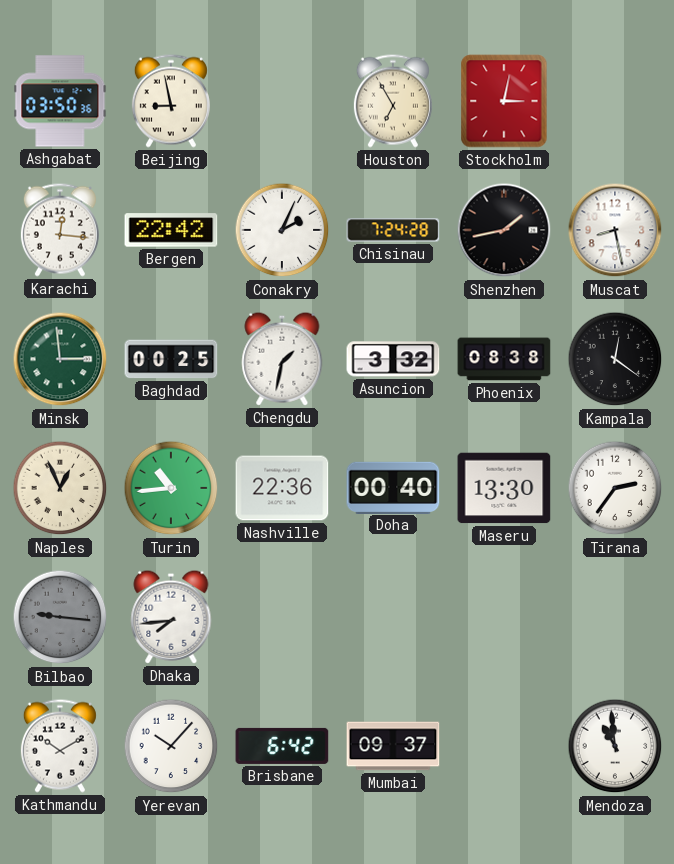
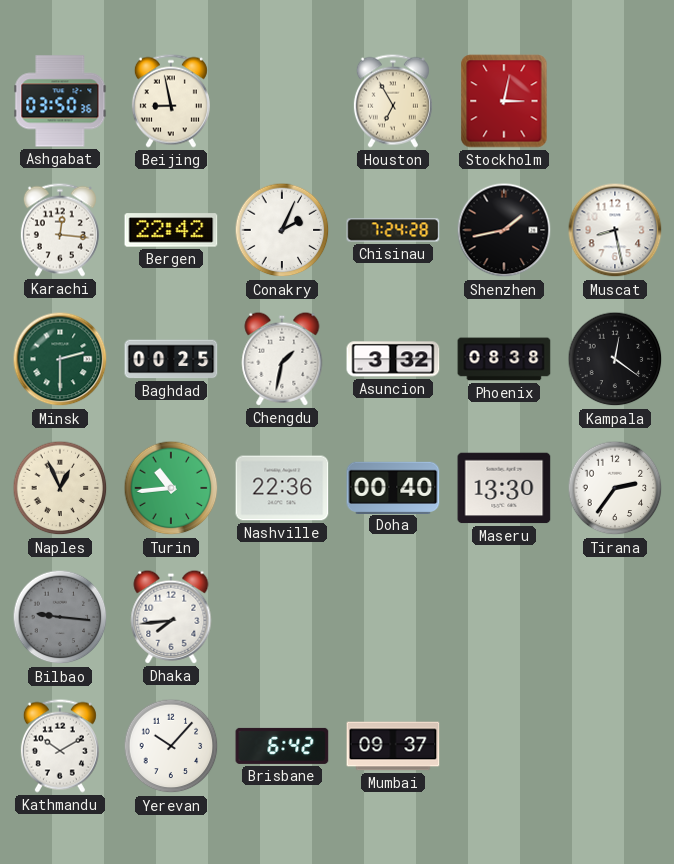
Minsk: 2:59 -> 2:30
Mendoza: 10:59 -> none
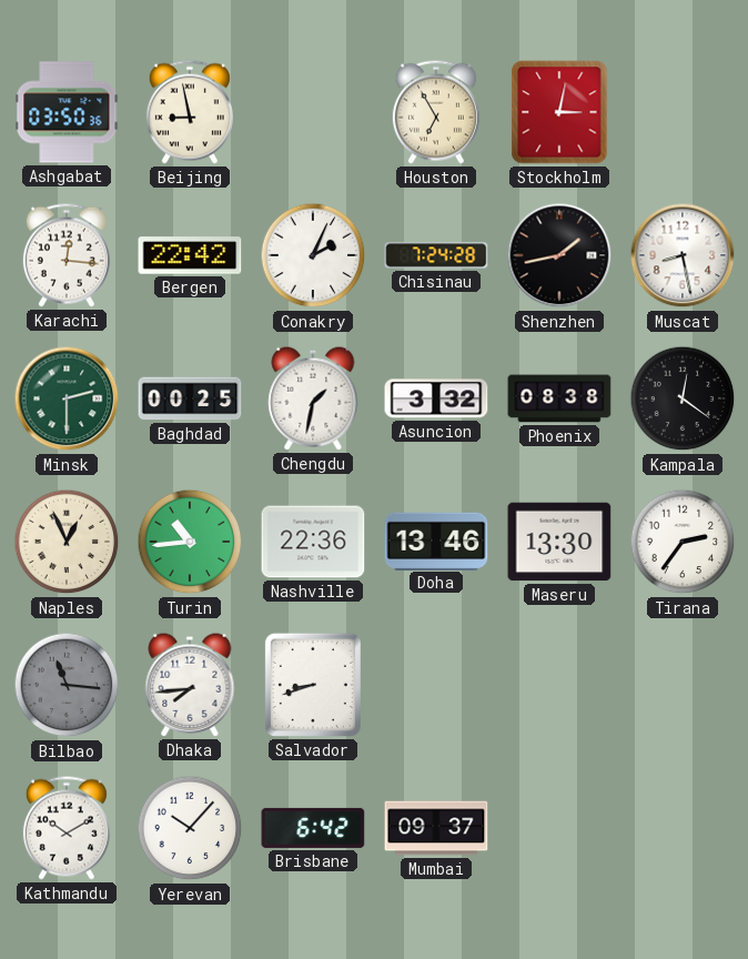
Doha: 00:40 -> 13:46
Bilbao: 9:16 -> 11:16
Salvador: none -> 8:42
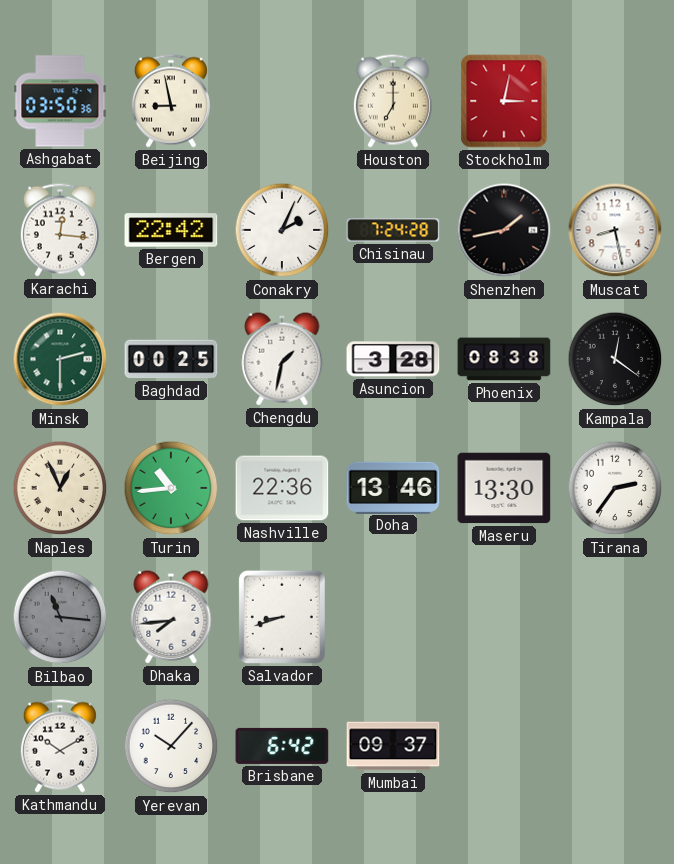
Houston: 6:55 -> 7:00
Asuncion: 3:32 -> 3:28
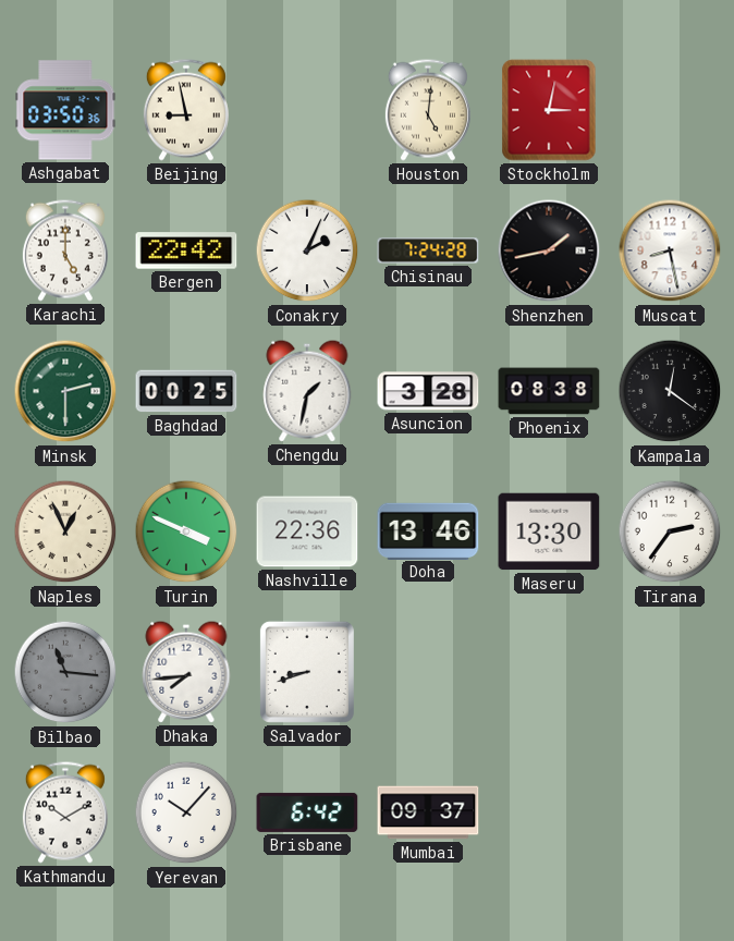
Houston: 7:00 -> 5:01
Karachi: 12:16 -> 5:00
Turin: 10:44 -> 3:49
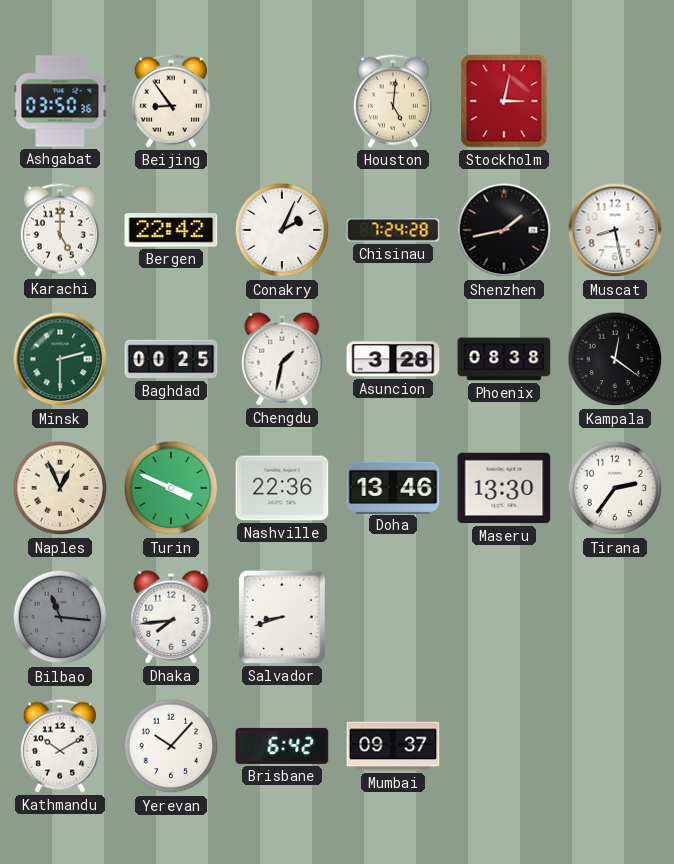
Beijing: 8:58 -> 8:54
